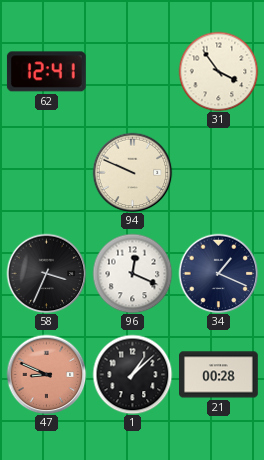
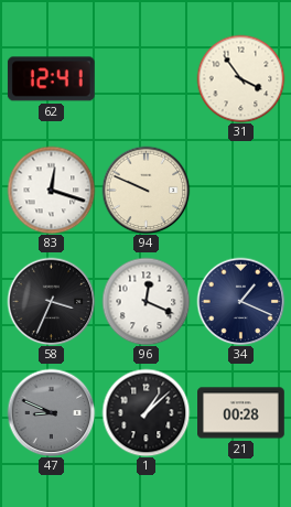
83: none -> 12:18
47 dial: salmon -> grey
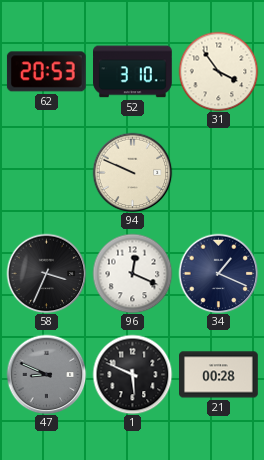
62: 12:41 -> 20:53
52: none -> 3:10
83: 12:18 -> none
1: 1:08 -> 5:49
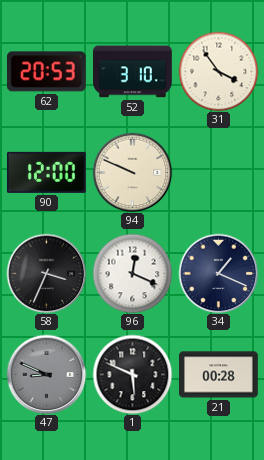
90: none -> 12:00
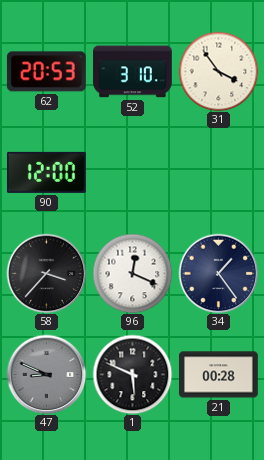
94: 9:49 -> none
58: 3:34 -> 3:37
34: 1:19 -> 1:24
